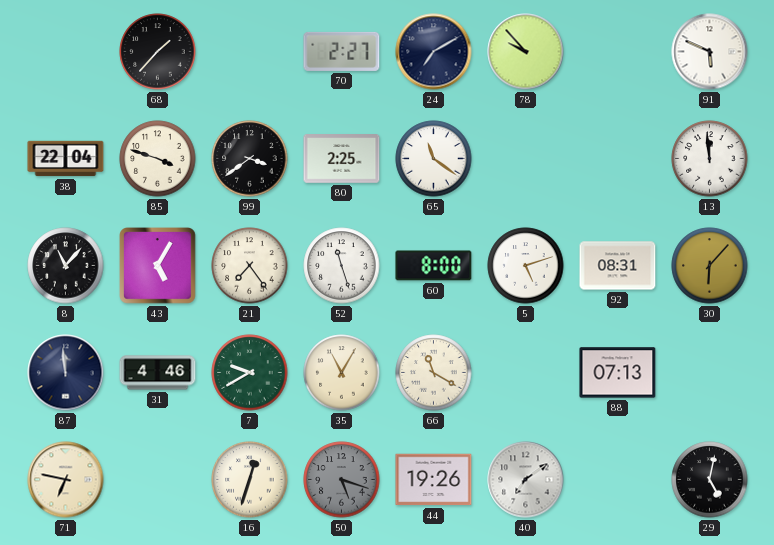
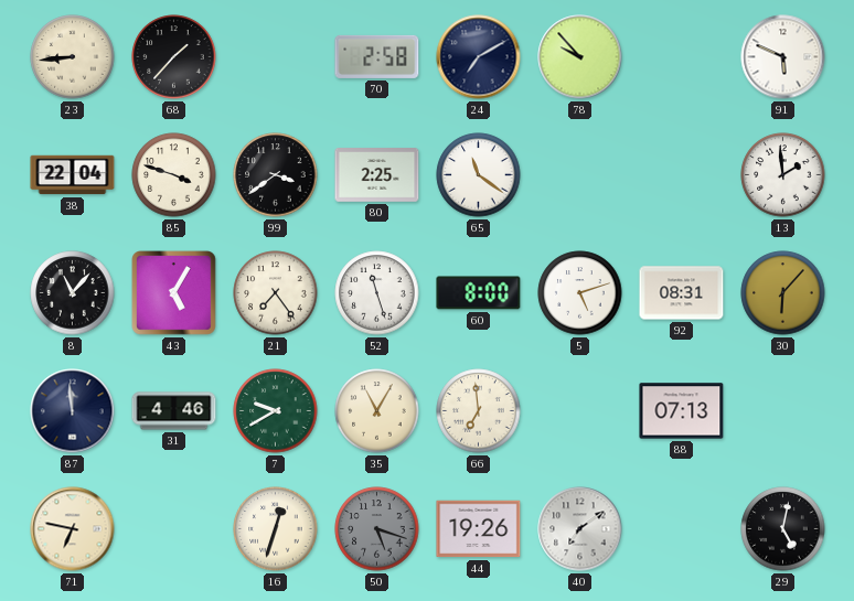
23: none -> 8:44
70: 2:27 -> 2:58
13: 11:59 -> 1:59
66: 11:20 -> 6:59
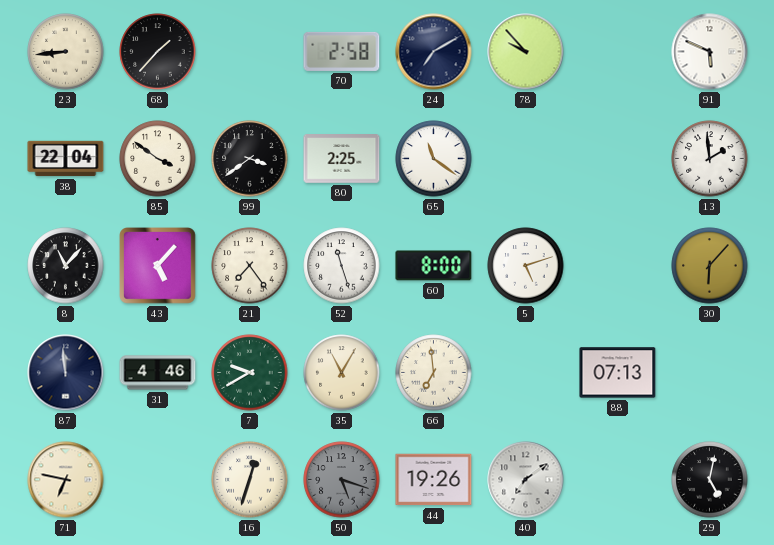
85: 3:48 -> 3:51
43: 5:05 -> 5:07
92: 08:31 -> none
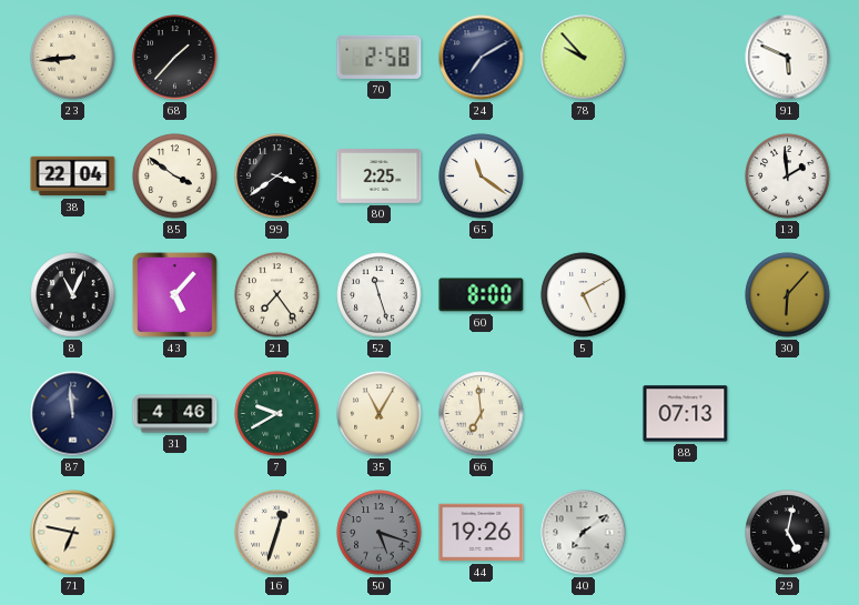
8: 11:07 -> 11:04
5: 5:12 -> 5:10
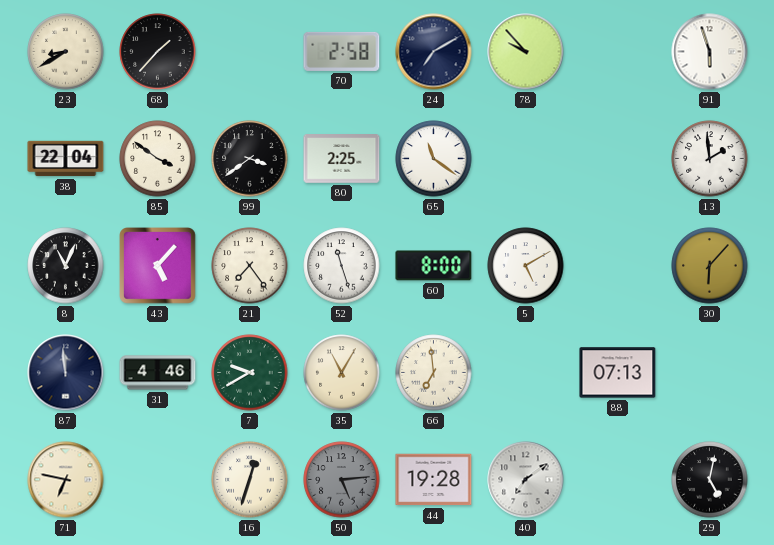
23: 8:44 -> 8:40
91: 5:49 -> 5:57
50: 5:18 -> 5:14
44: 19:26 -> 19:28
